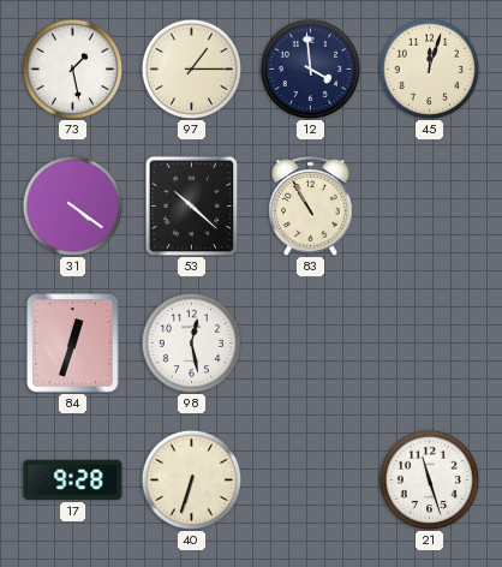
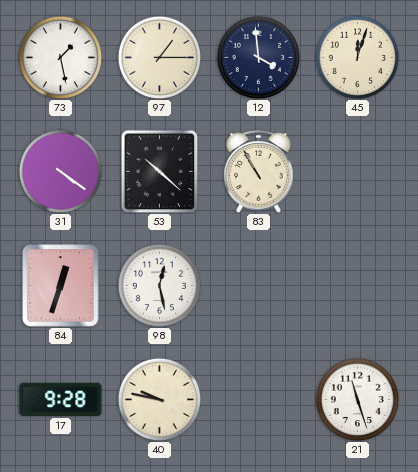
40: 6:33 -> 9:47
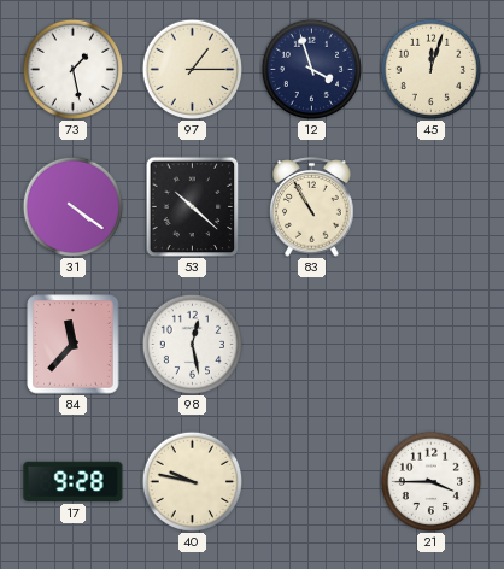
12: 3:59 -> 3:57
84: 12:33 -> 11:37
21: 11:27 -> 3:45
